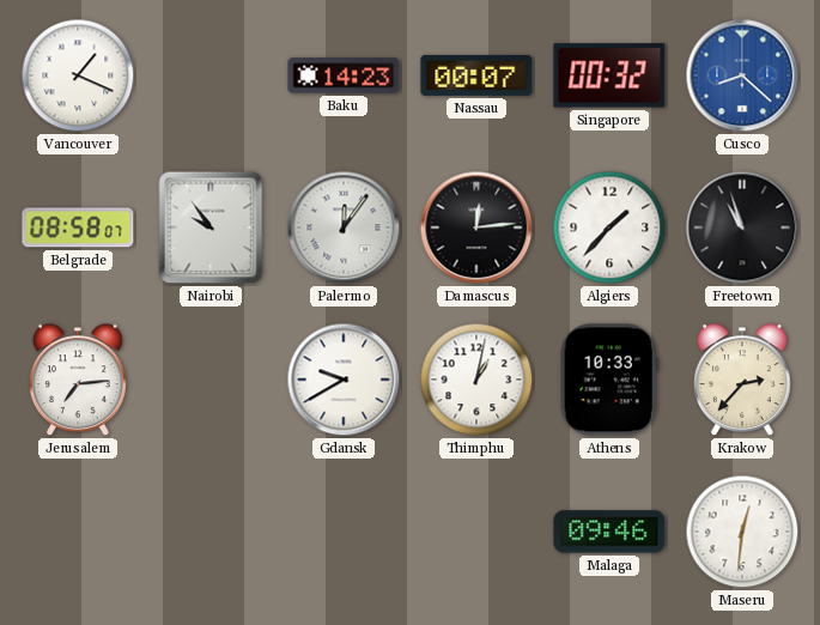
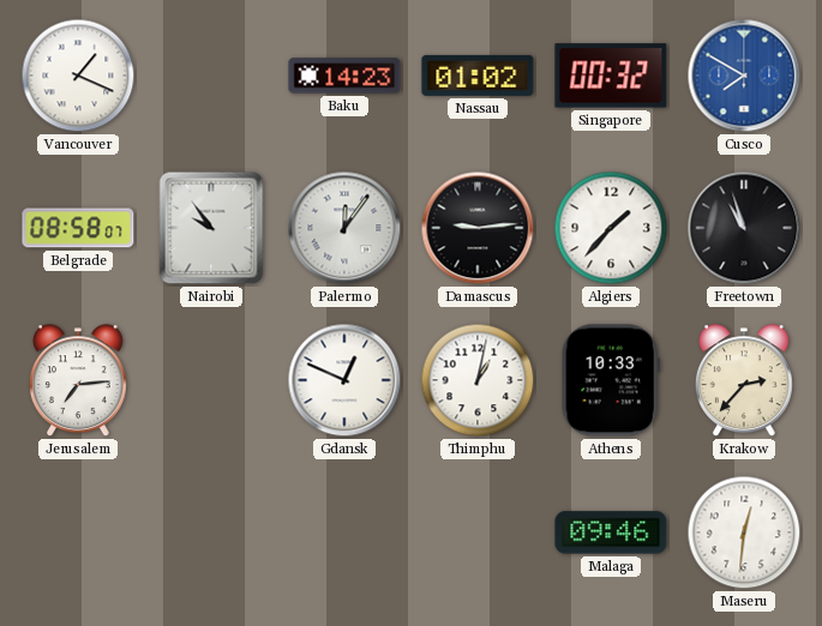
Nassau: 00:07 -> 01:02
Cusco: 8:22 -> 7:50
Damascus: 12:14 -> 9:14
Gdansk: 9:40 -> 12:49
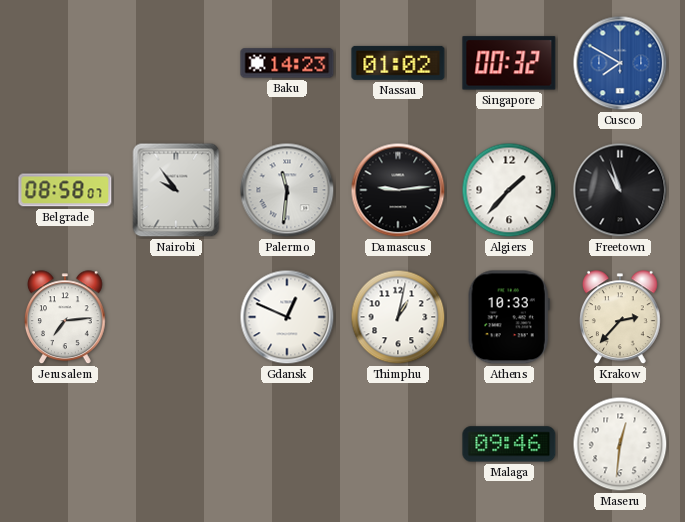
Vancouver: 1:19 -> none
Palermo: 12:06 -> 11:31
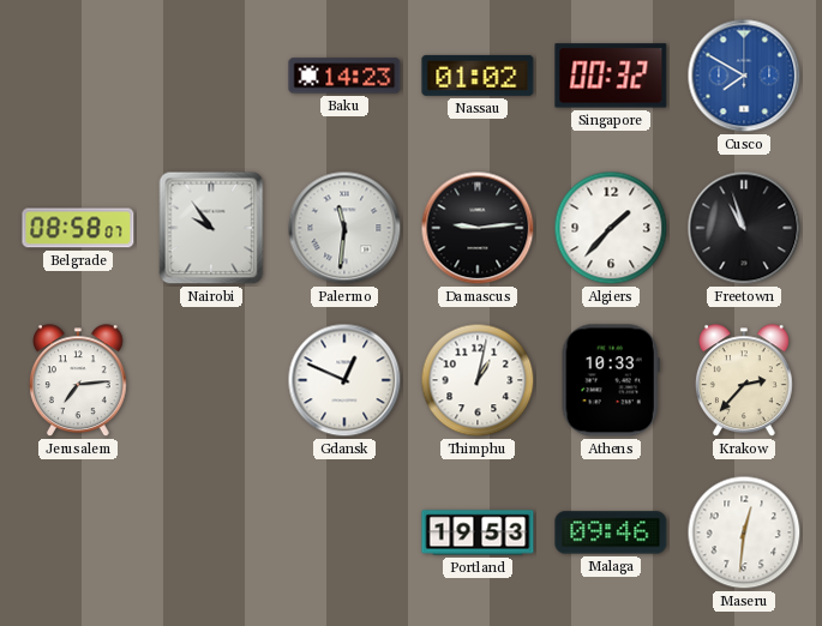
Portland: none -> 19:53
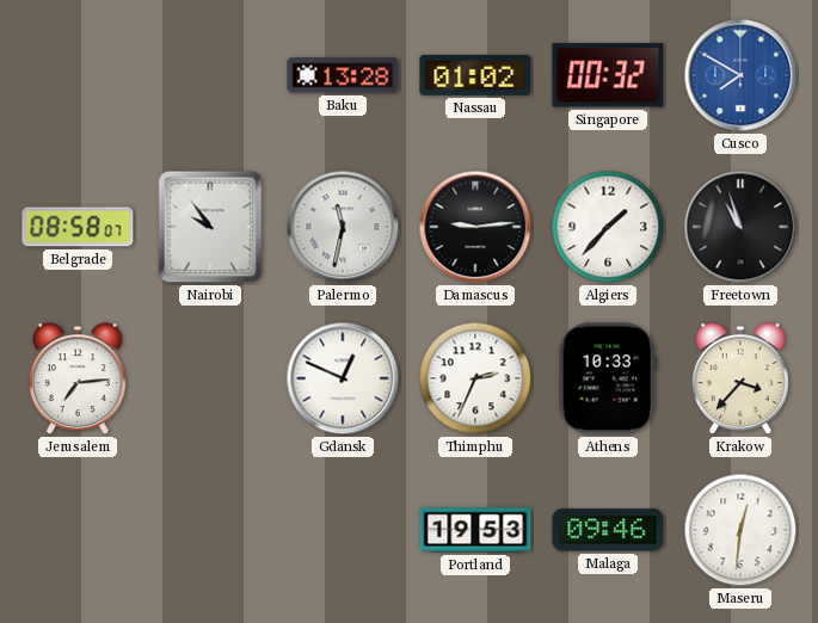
Baku: 14:23 -> 13:28
Palermo: 11:31 -> 11:32
Thimphu: 1:02 -> 2:34
Krakow: 2:37 -> 3:37
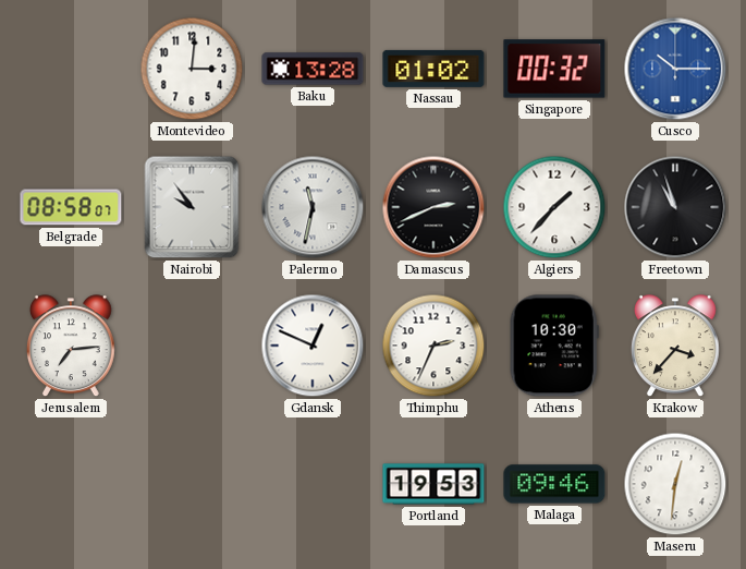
Montevideo: none -> 3:01
Cusco: 7:50 -> 10:15
Damascus: 9:14 -> 2:41
Athens: 10:33 -> 10:30
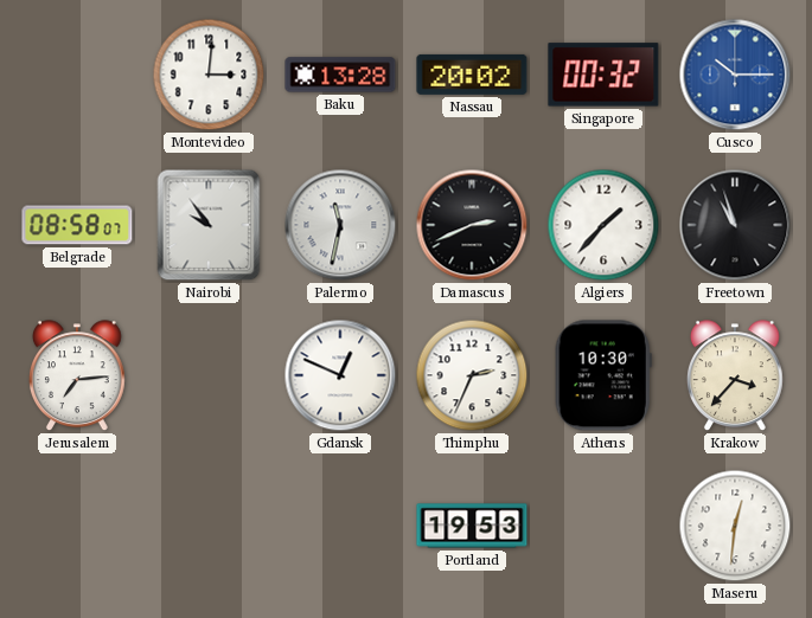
Nassau: 01:02 -> 20:02
Malaga: 09:46 -> none
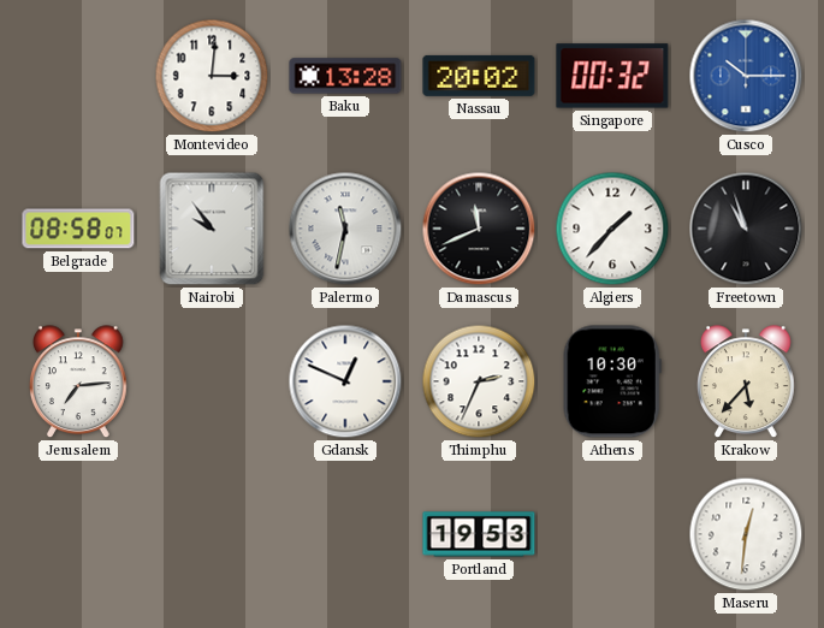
Damascus: 2:41 -> 11:41
Krakow: 3:37 -> 5:37
